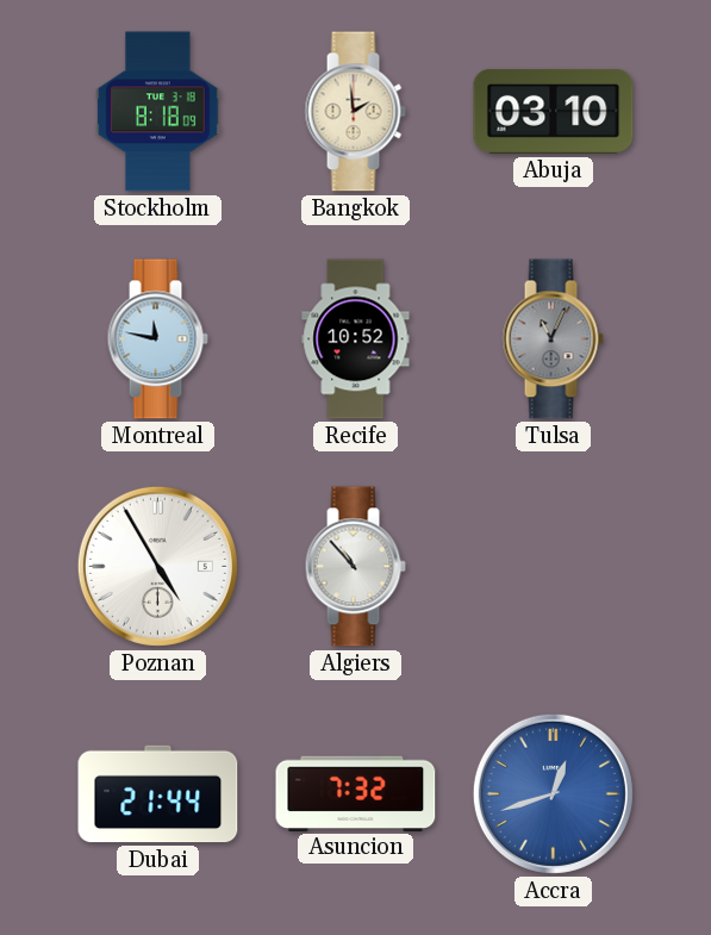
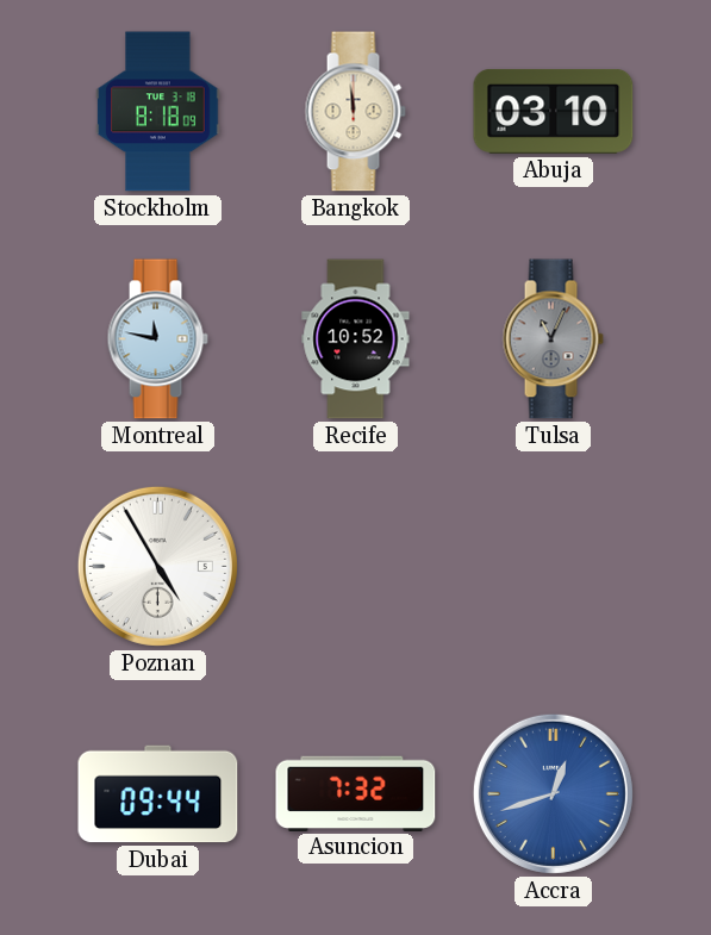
Bangkok: 1:59 -> 11:59
Algiers: 10:53 -> none
Dubai: 21:44 -> 09:44
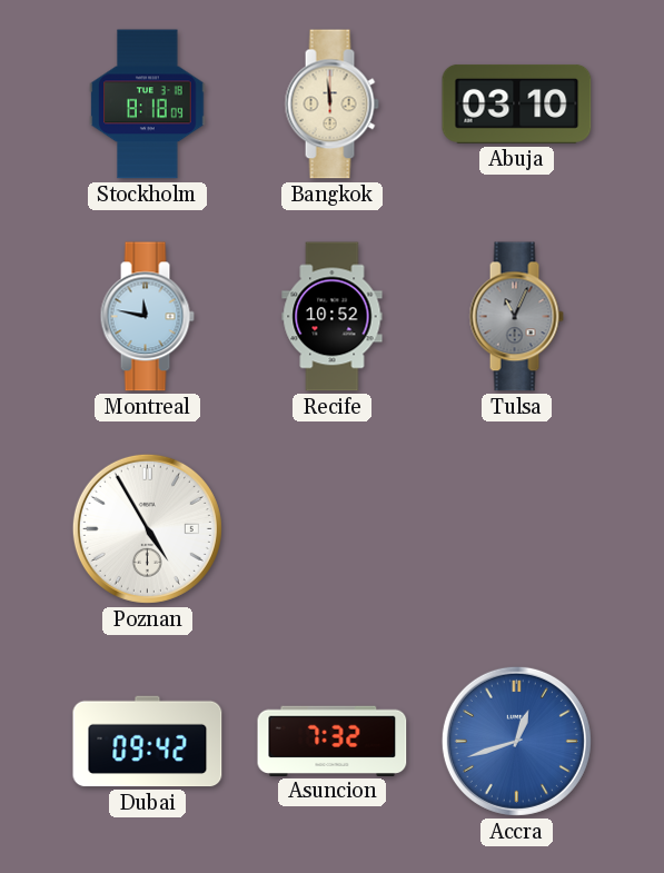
Dubai: 09:44 -> 09:42
